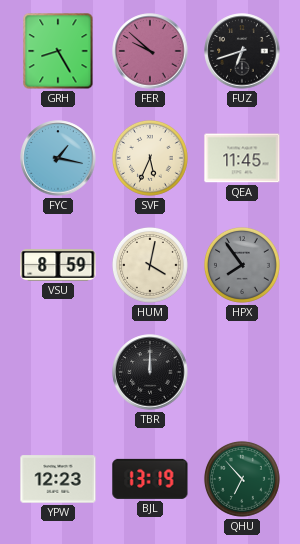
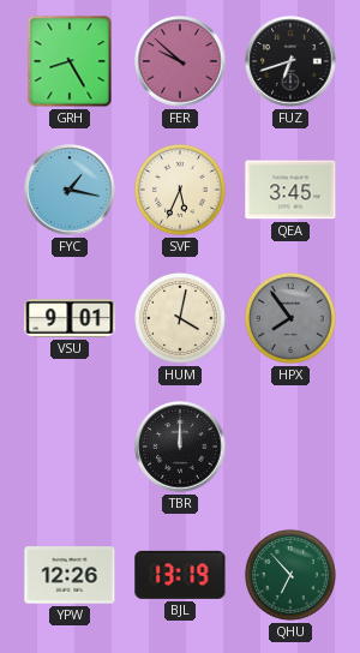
QEA: 11:45 -> 3:45
VSU: 8:59 -> 9:01
YPW: 12:23 -> 12:26
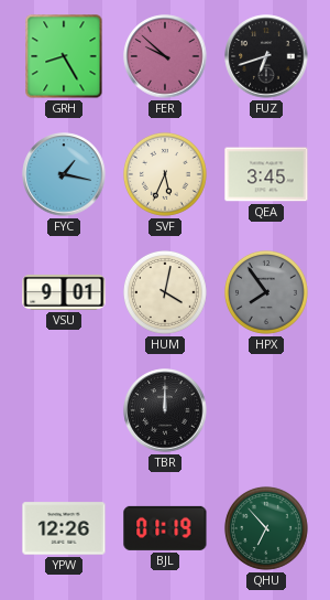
BJL: 13:19 -> 01:19
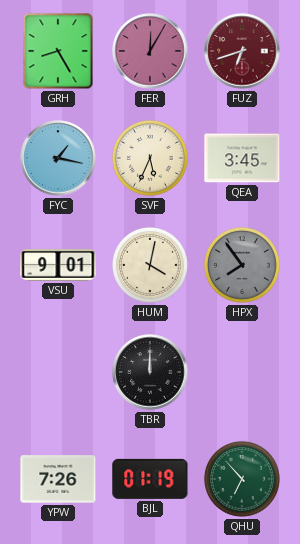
FER: 9:52 -> 12:05
FUZ dial: black -> burgundy
YPW: 12:26 -> 7:26
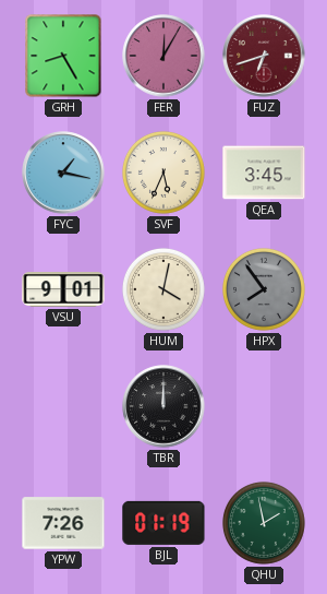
QHU: 6:53 -> 1:58
